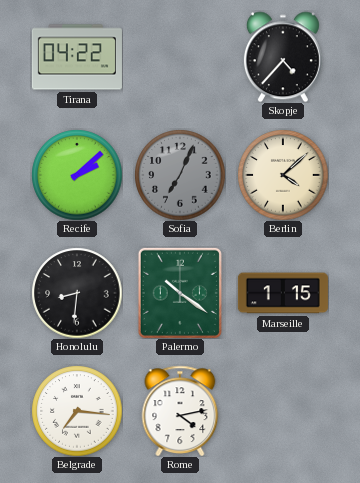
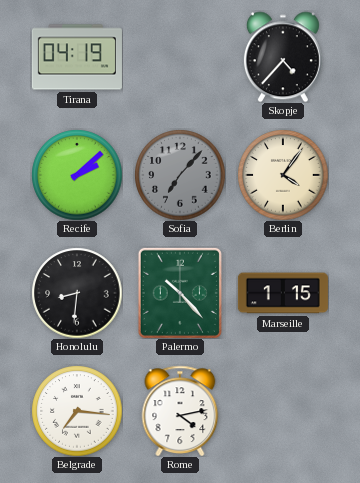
Tirana: 04:22 -> 04:19
Sofia: 7:04 -> 7:07
Berlin: 4:08 -> 4:06
Palermo: 10:21 -> 10:23
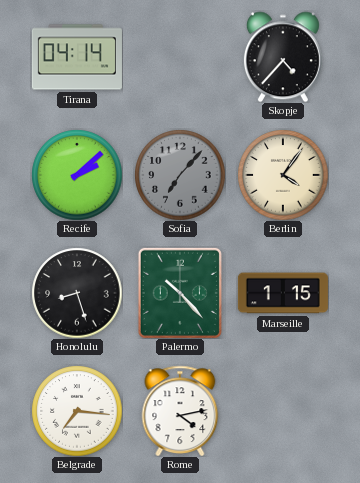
Tirana: 04:19 -> 04:14
Honolulu: 8:31 -> 8:27
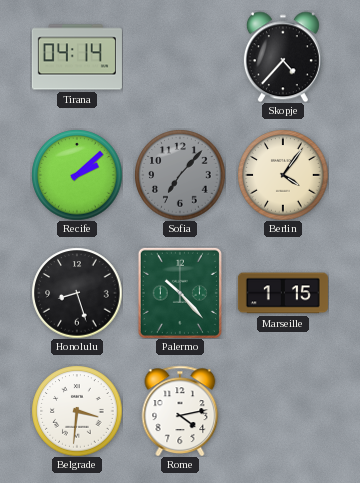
Belgrade: 7:16 -> 3:31
